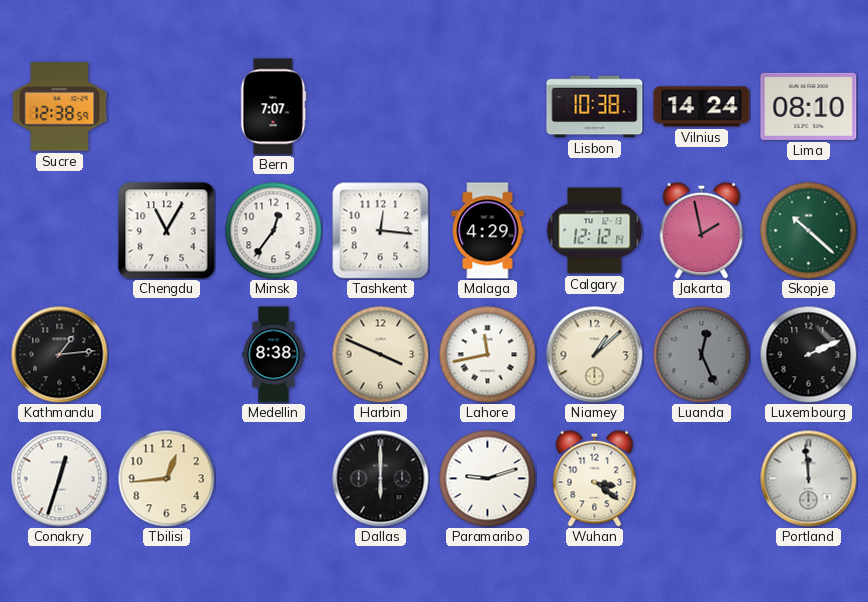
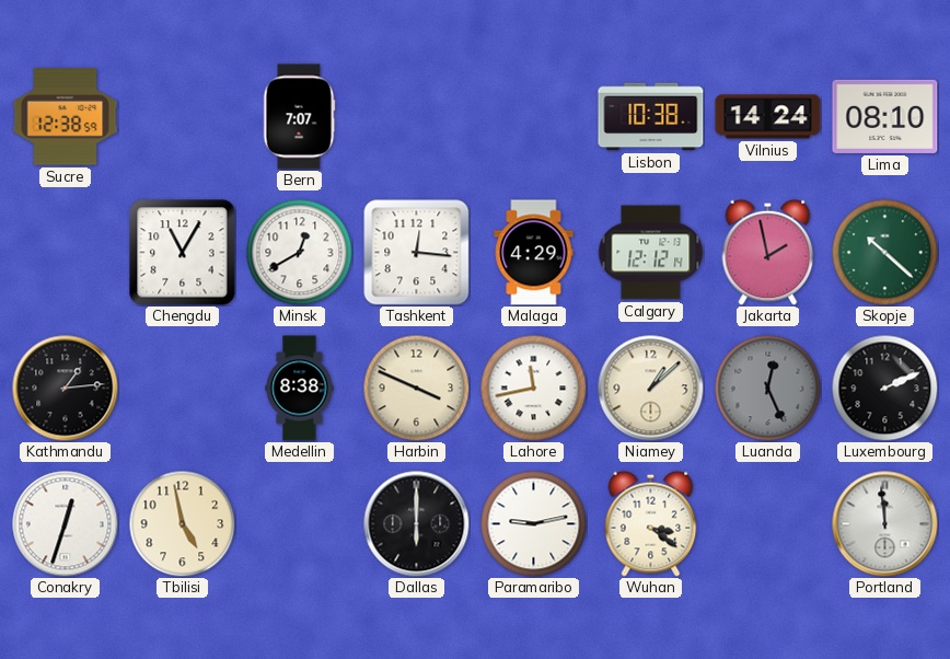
Minsk: 12:36 -> 12:40
Tbilisi: 12:44 -> 4:58
Paramaribo: 9:12 -> 9:13
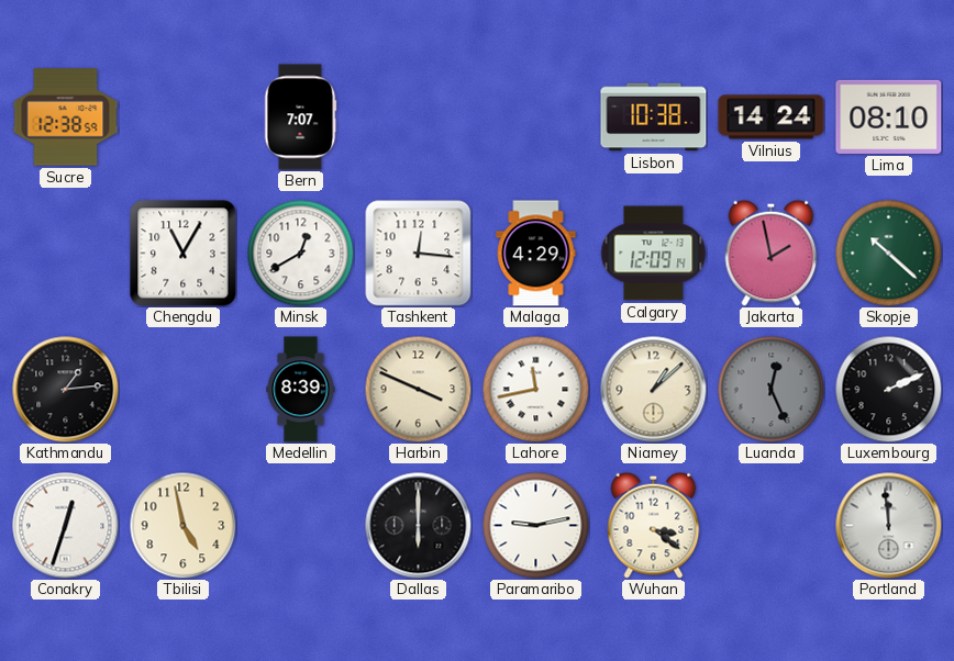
Calgary: 12:12 -> 12:09
Medellin: 8:38 -> 8:39
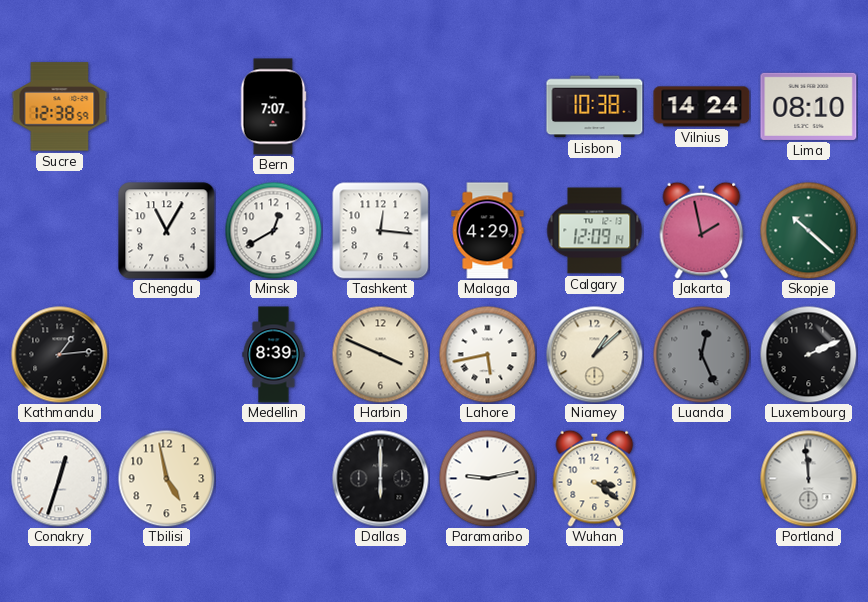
Lahore: 11:43 -> 5:43
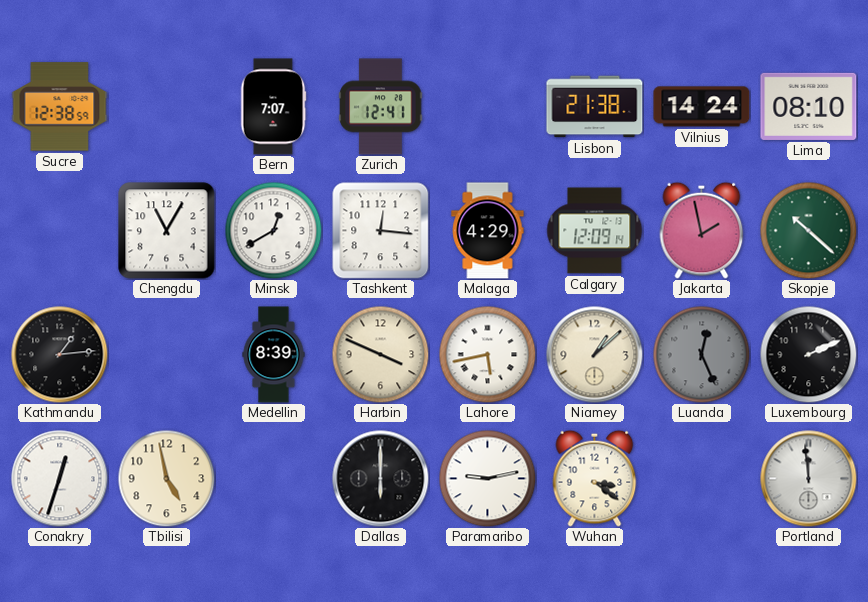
Zurich: none -> 12:41
Lisbon: 10:38 -> 21:38
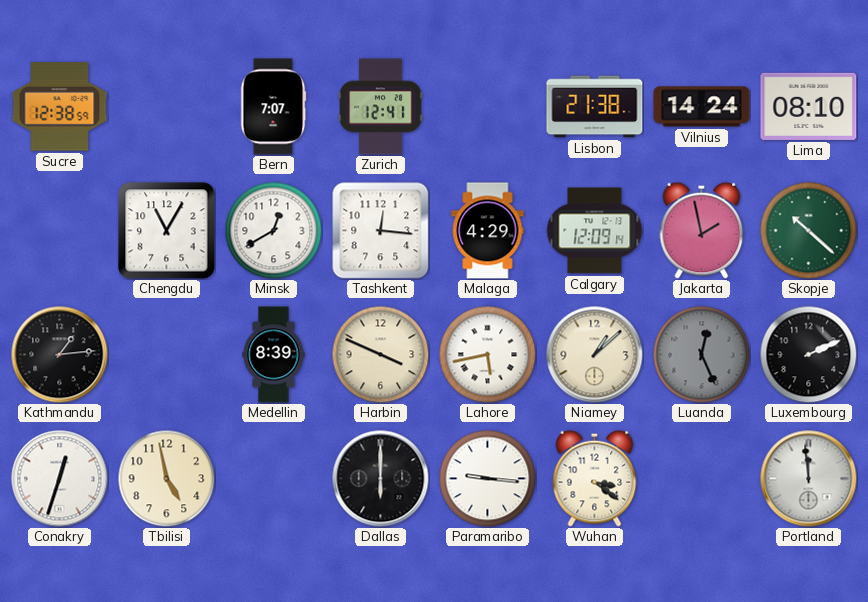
Paramaribo: 9:13 -> 9:16
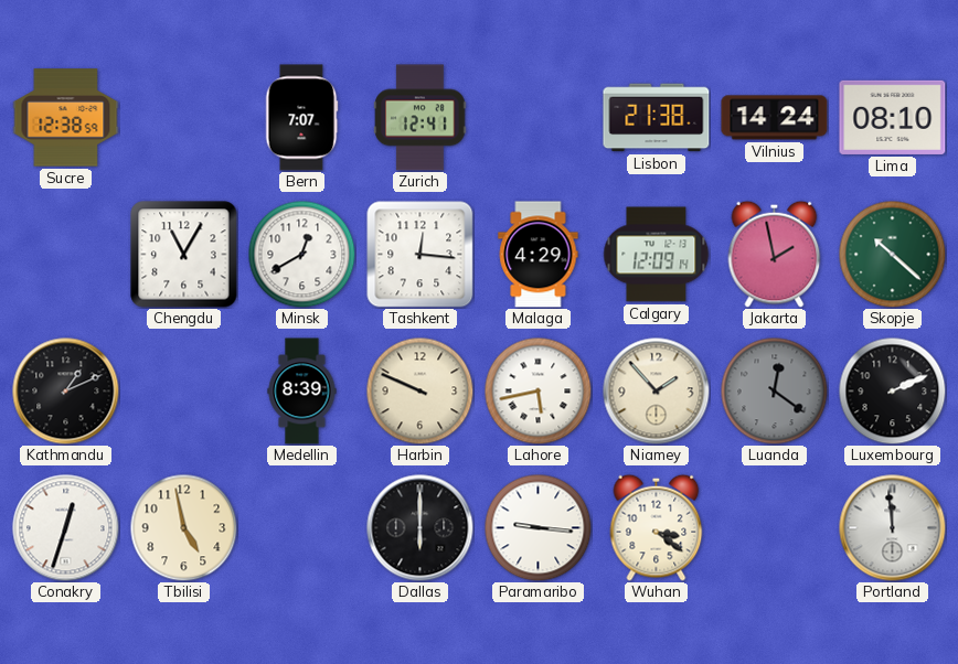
Kathmandu: 1:14 -> 1:11
Harbin: 3:49 -> 9:49
Niamey: 1:08 -> 1:53
Luanda: 12:26 -> 12:21
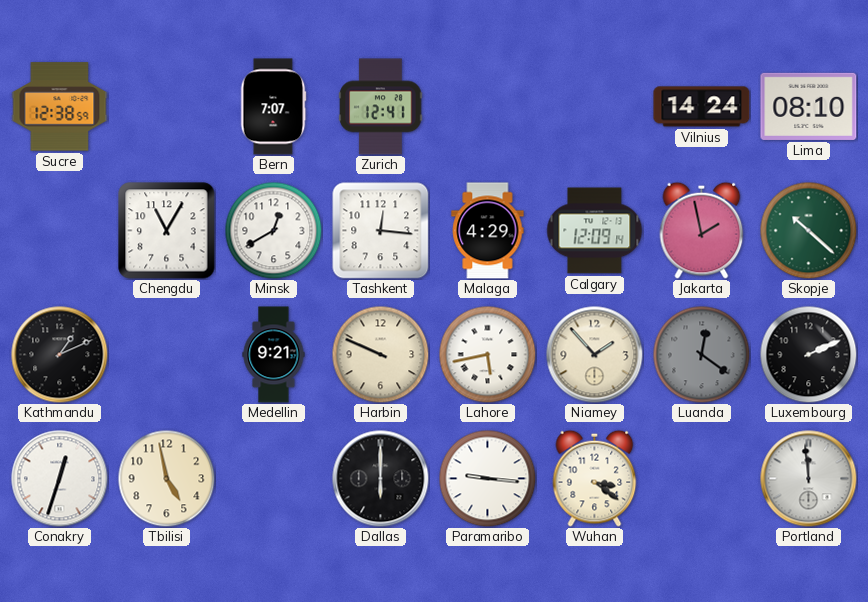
Lisbon: 21:38 -> none
Medellin: 8:39 -> 9:21
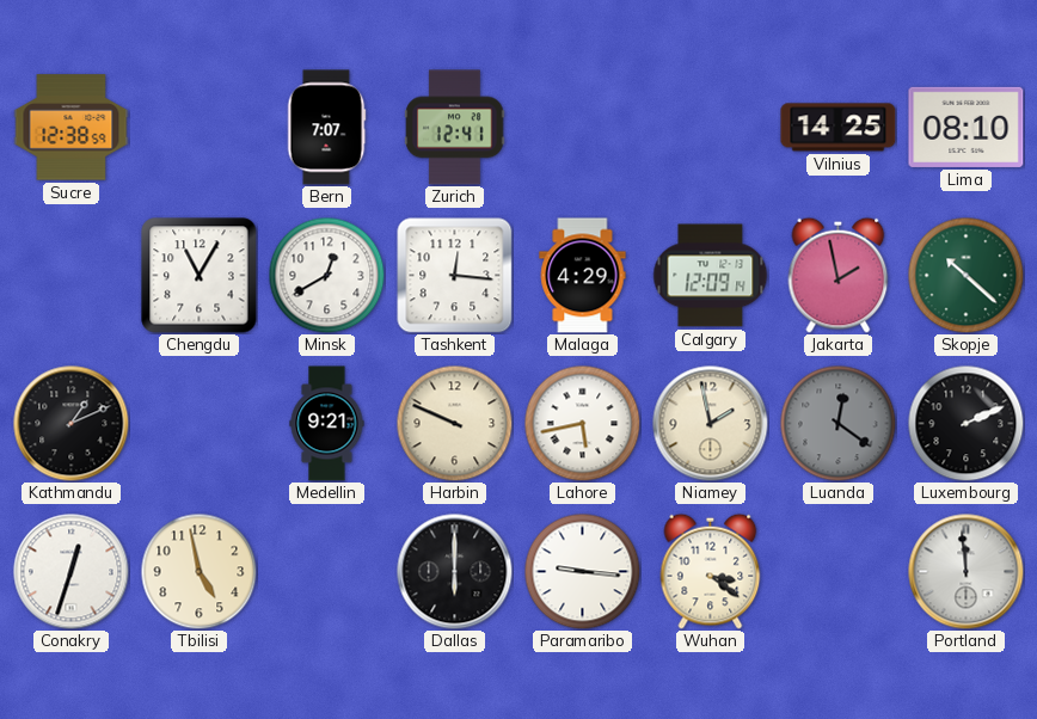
Vilnius: 14:24 -> 14:25
Niamey: 1:53 -> 1:58
